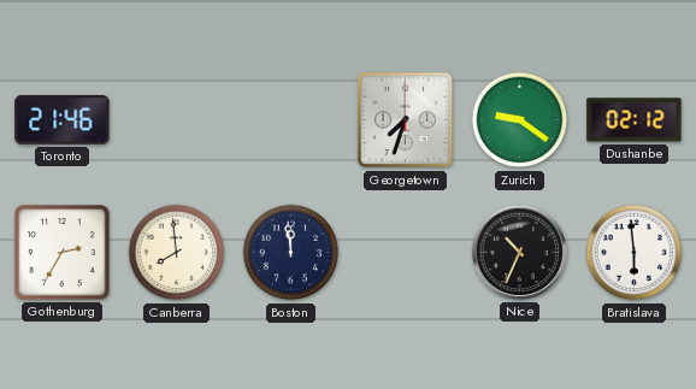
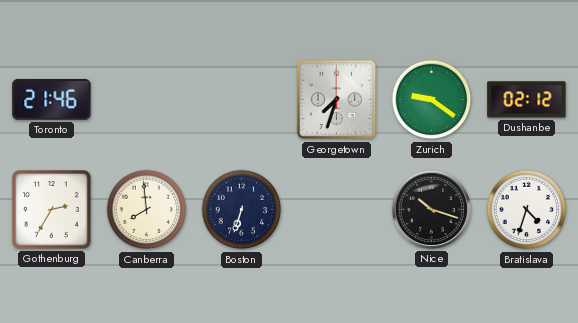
Boston: 11:59 -> 6:33
Nice: 10:34 -> 10:18
Bratislava: 5:59 -> 4:33
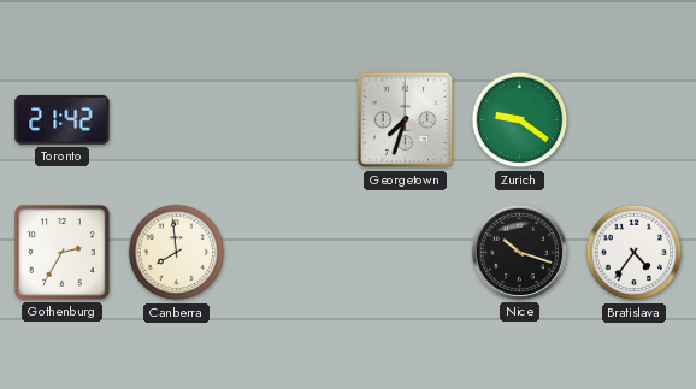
Toronto: 21:46 -> 21:42
Dushanbe: 02:12 -> none
Boston: 6:33 -> none
Bratislava: 4:33 -> 4:36
